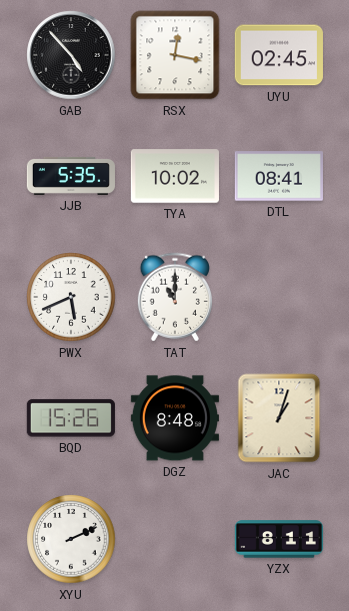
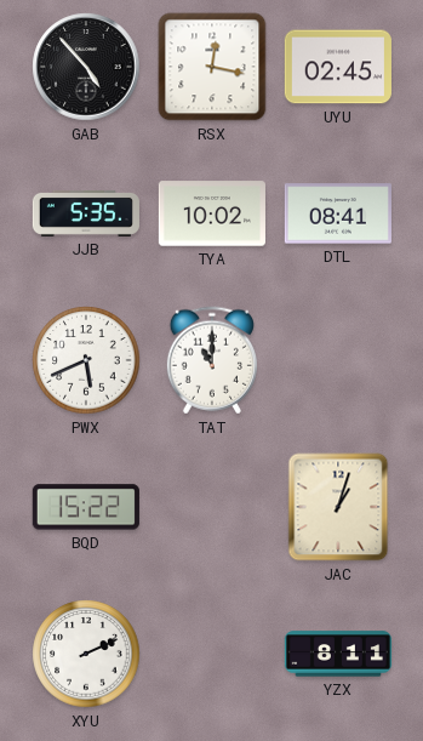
BQD: 15:26 -> 15:22
DGZ: 8:48 -> none
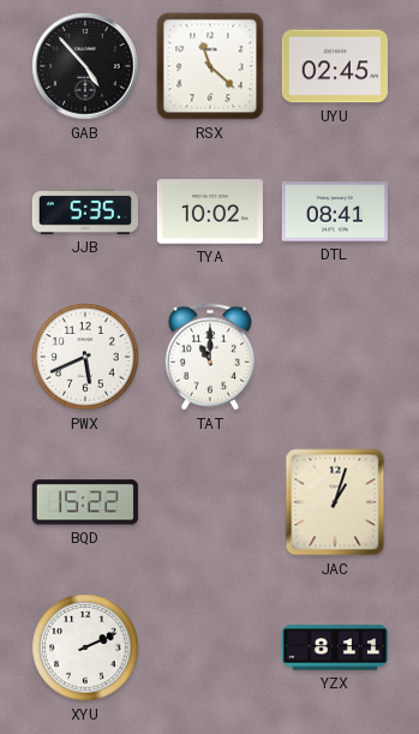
RSX: 12:17 -> 11:22
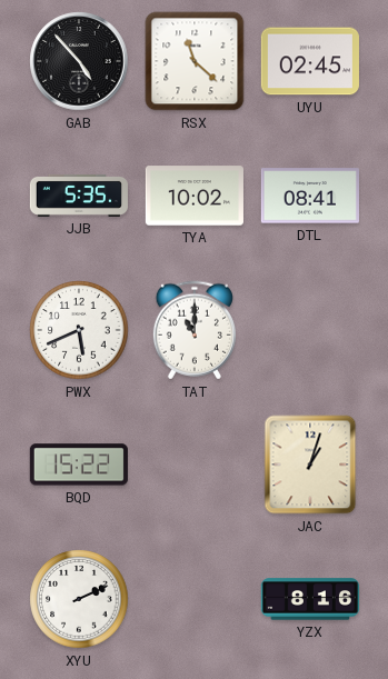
YZX: 8:11 -> 8:16
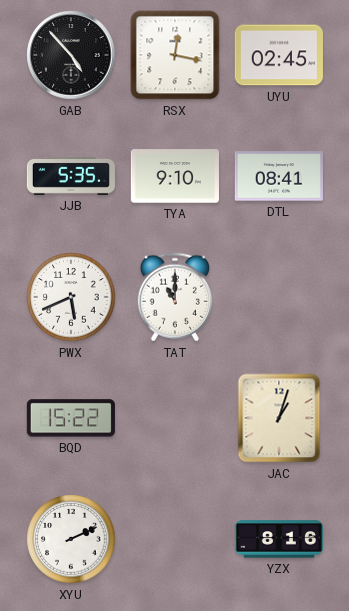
RSX: 11:22 -> 12:17
TYA: 10:02 -> 9:10
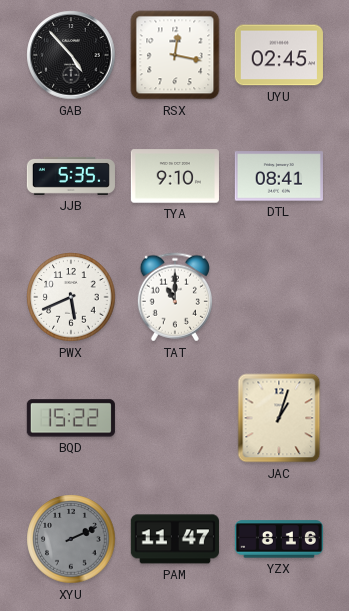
XYU dial: white -> grey
PAM: none -> 11:47
